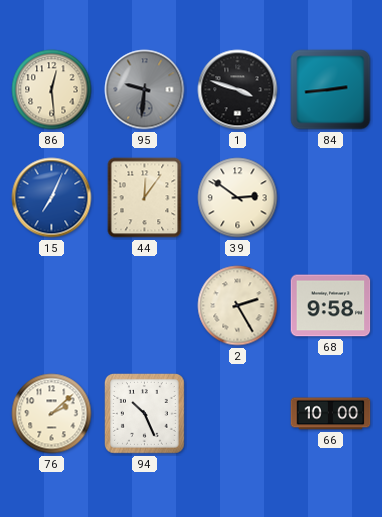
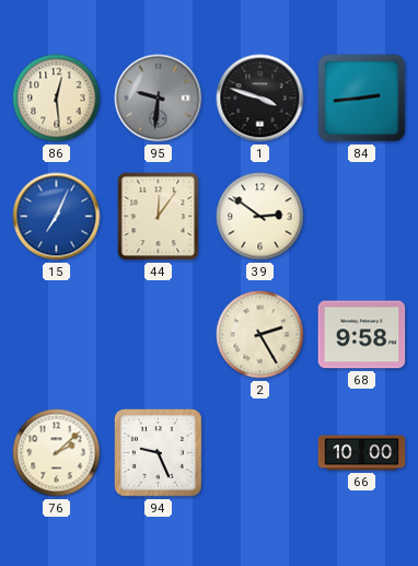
94: 10:26 -> 9:26
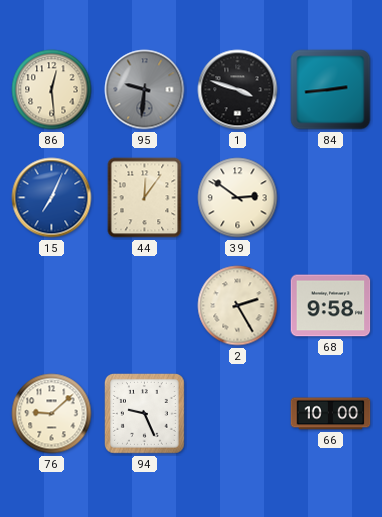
76: 2:08 -> 9:08
